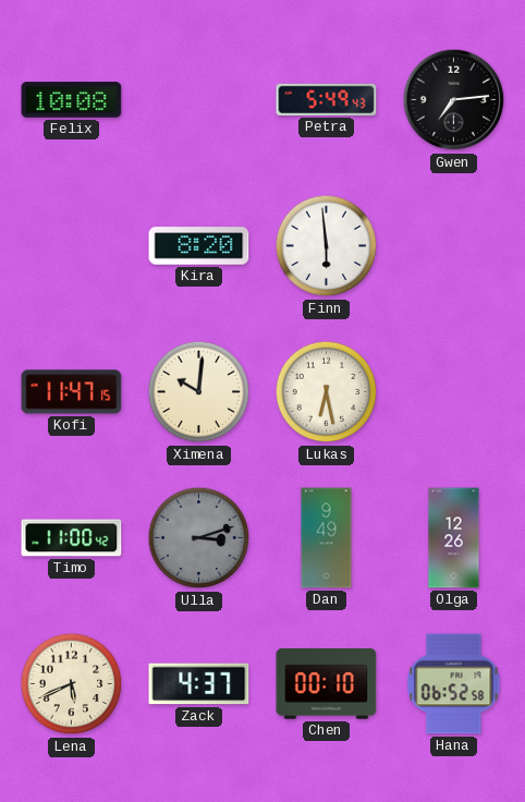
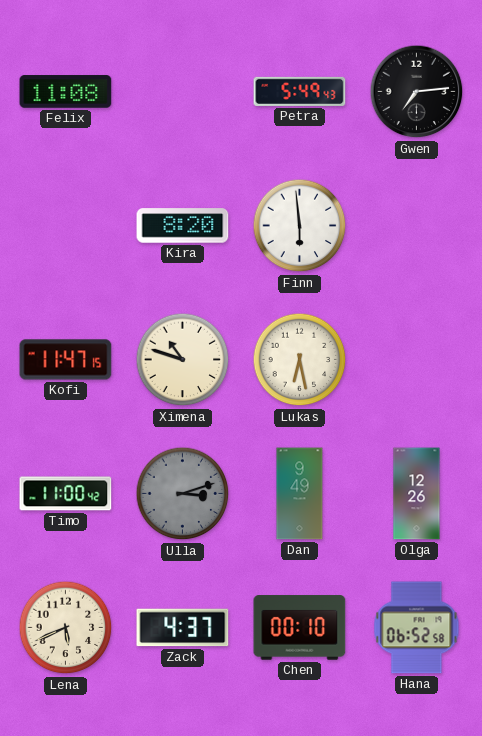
Felix: 10:08 -> 11:08
Ximena: 10:01 -> 10:48
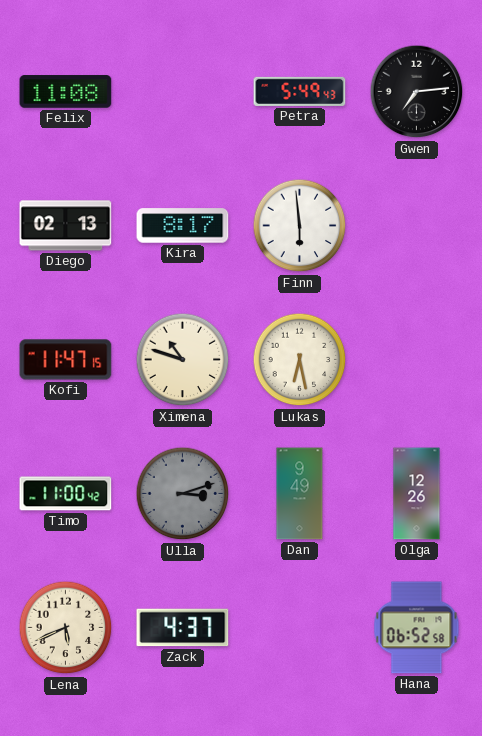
Diego: none -> 02:13
Kira: 8:20 -> 8:17
Chen: 00:10 -> none
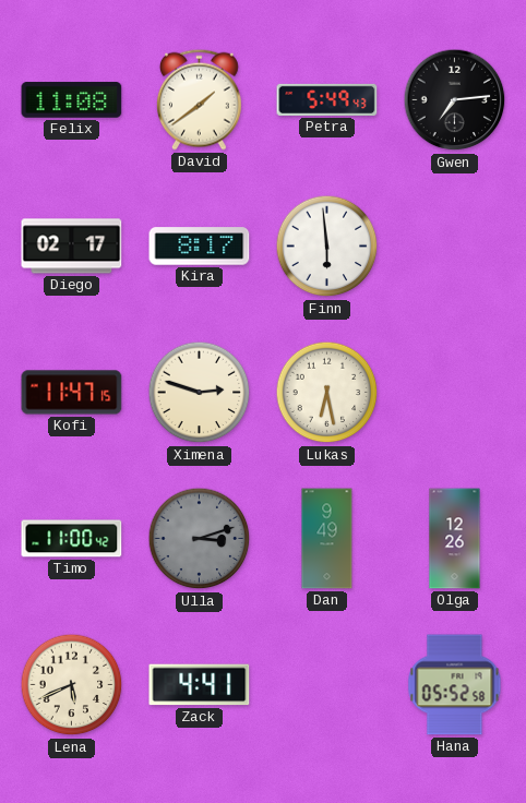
David: none -> 1:39
Diego: 02:13 -> 02:17
Ximena: 10:48 -> 2:48
Zack: 4:37 -> 4:41
Hana: 06:52 -> 05:52
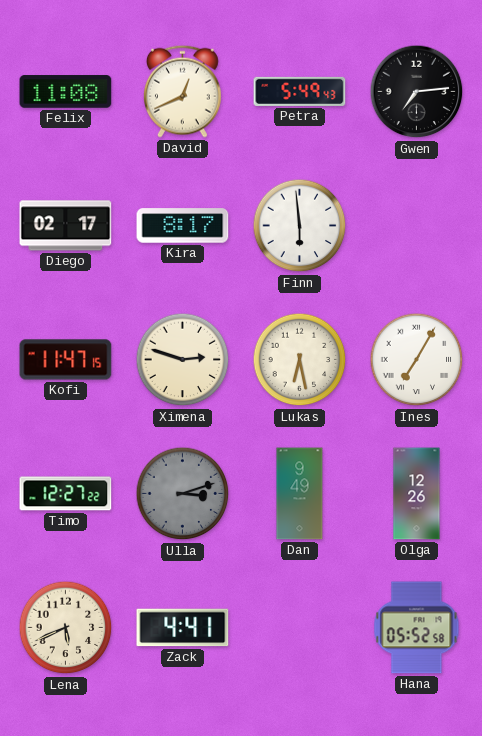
David: 1:39 -> 12:41
Ines: none -> 7:05
Timo: 11:00 -> 12:27
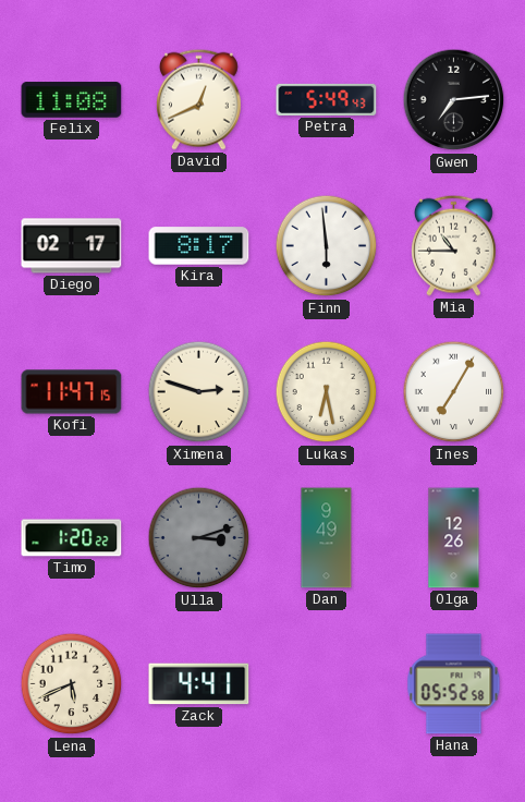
Mia: none -> 10:45
Timo: 12:27 -> 1:20
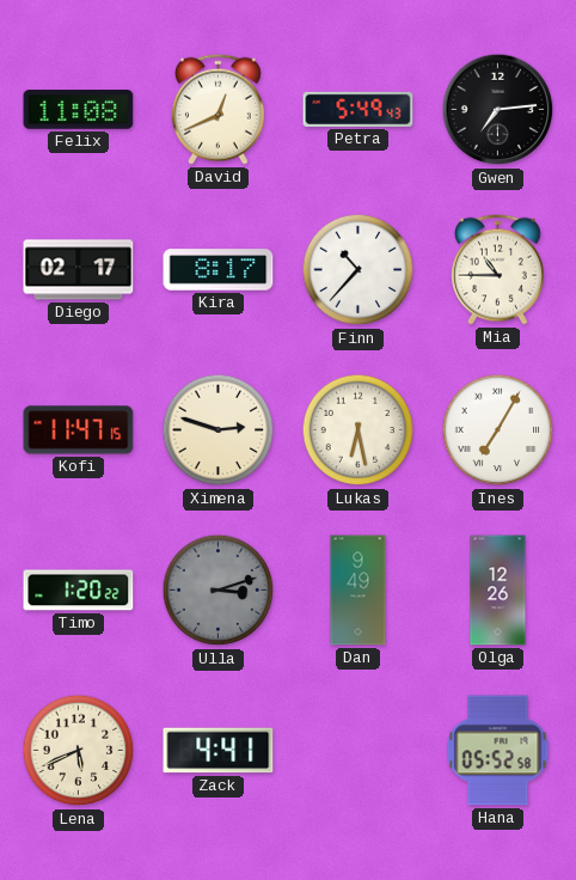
Finn: 5:59 -> 10:37
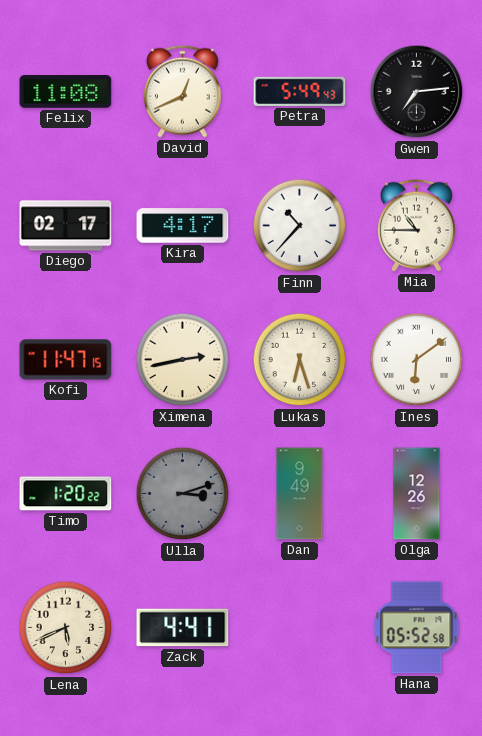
Kira: 8:17 -> 4:17
Ximena: 2:48 -> 2:43
Lukas: 6:28 -> 6:27
Ines: 7:05 -> 6:09
